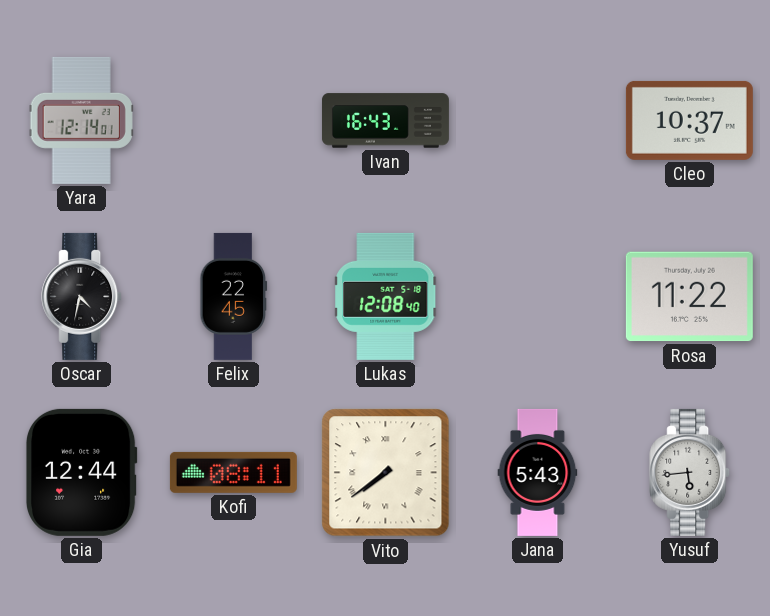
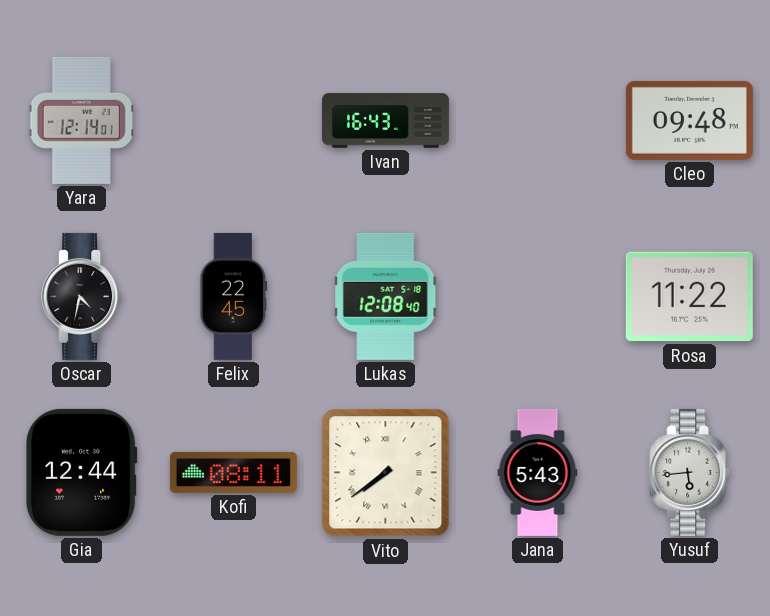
Cleo: 10:37 -> 09:48
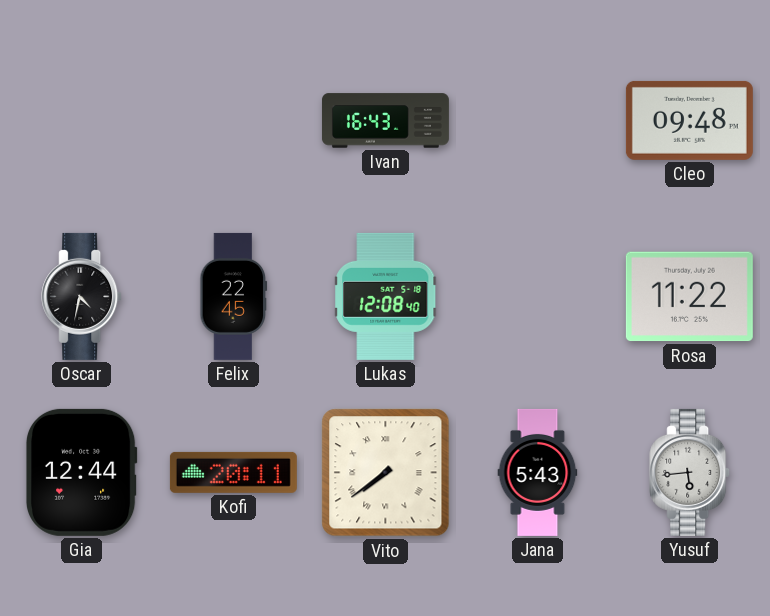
Yara: 12:14 -> none
Kofi: 08:11 -> 20:11
